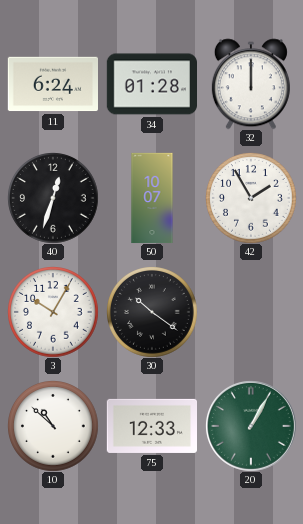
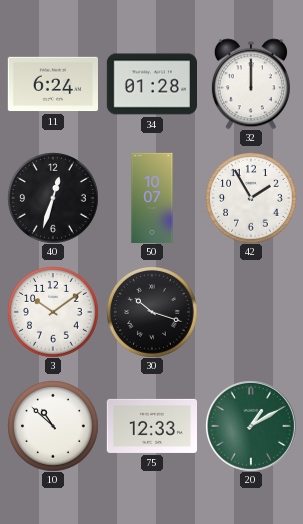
3: 10:05 -> 10:09
30: 10:21 -> 10:18
20: 1:05 -> 1:10
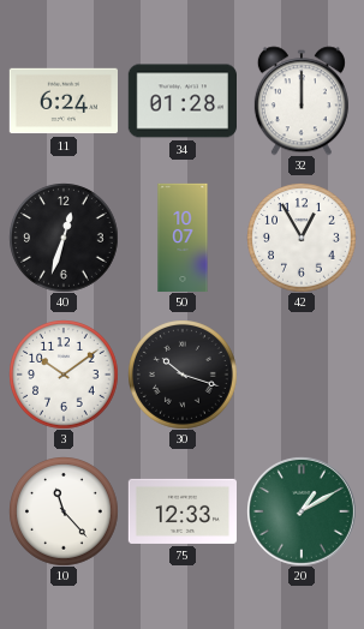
42: 1:55 -> 12:55
10: 10:52 -> 11:23
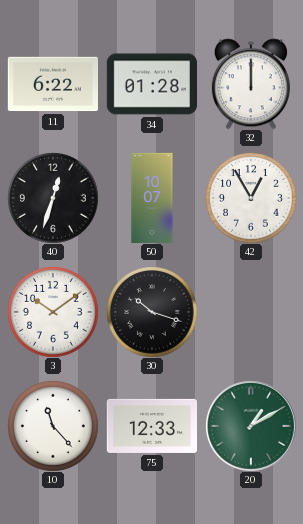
11: 6:24 -> 6:22
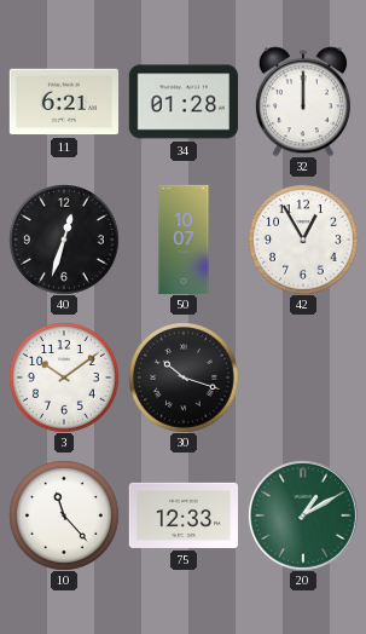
11: 6:22 -> 6:21
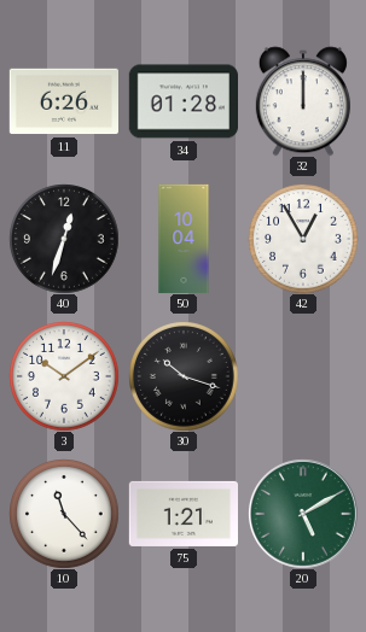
11: 6:21 -> 6:26
50: 10:07 -> 10:04
75: 12:33 -> 1:21
20: 1:10 -> 5:10
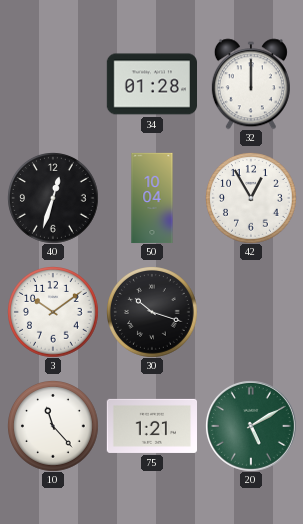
11: 6:26 -> none
